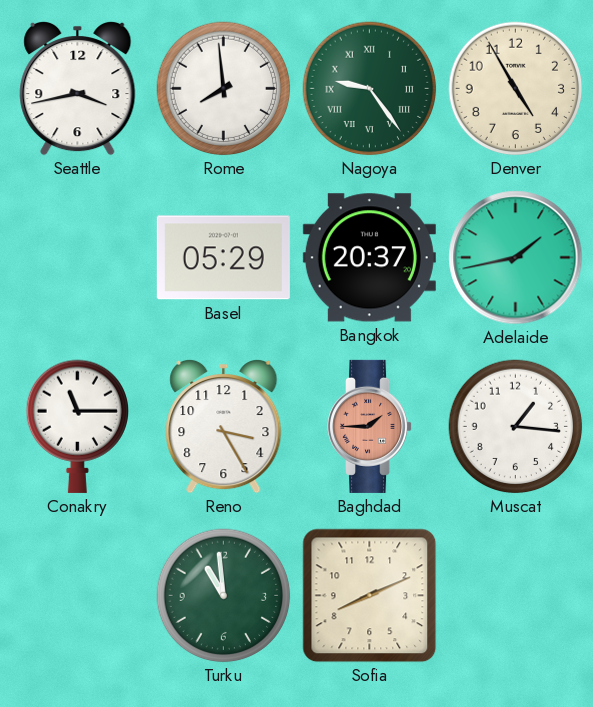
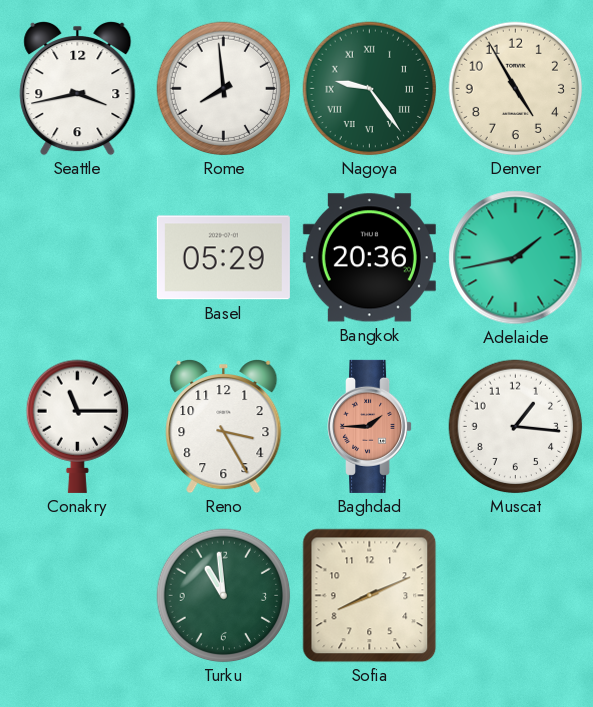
Bangkok: 20:37 -> 20:36
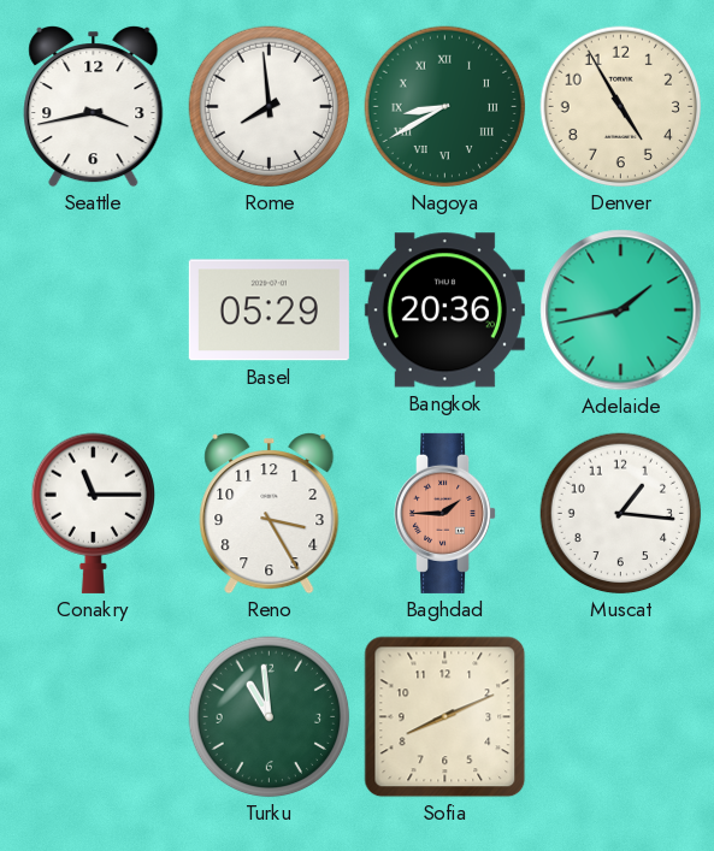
Nagoya: 9:24 -> 8:40
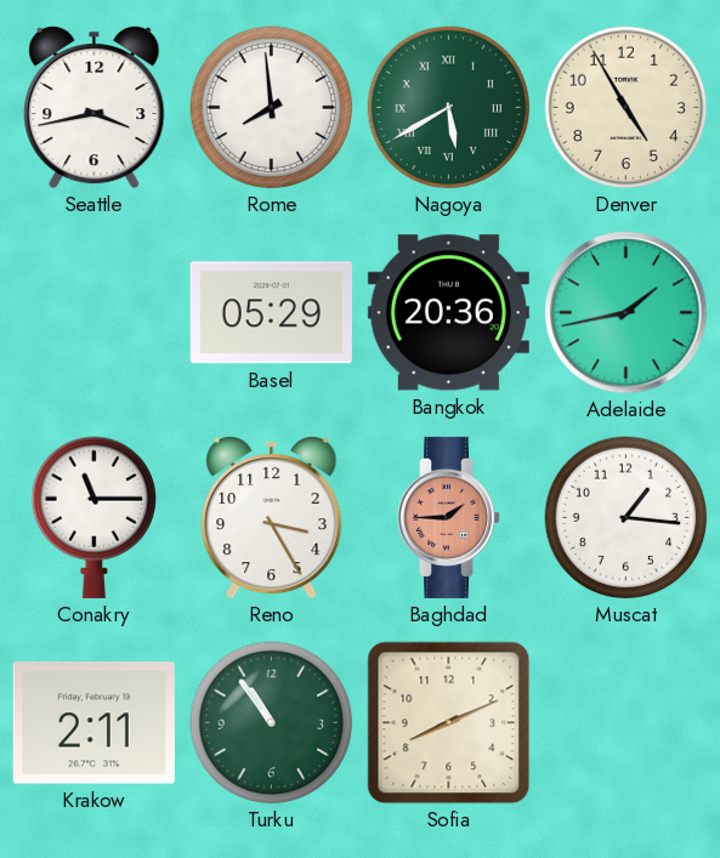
Nagoya: 8:40 -> 5:40
Krakow: none -> 2:11
Turku: 10:59 -> 10:54
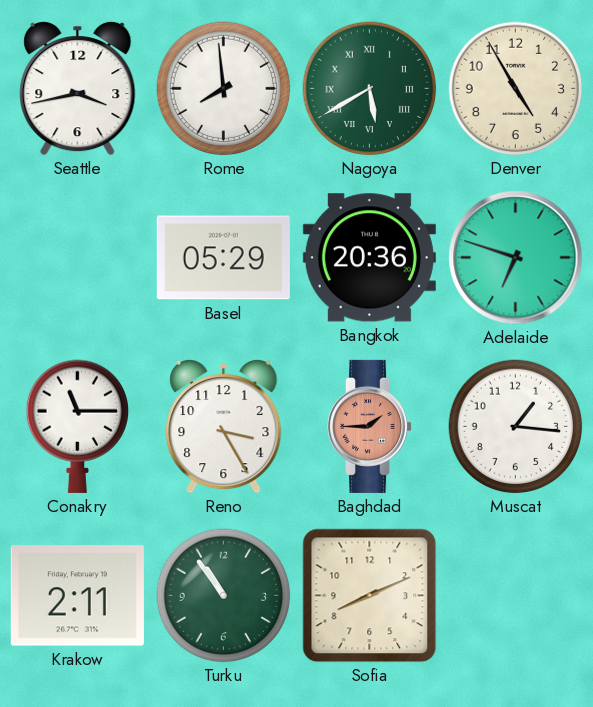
Adelaide: 1:43 -> 6:48
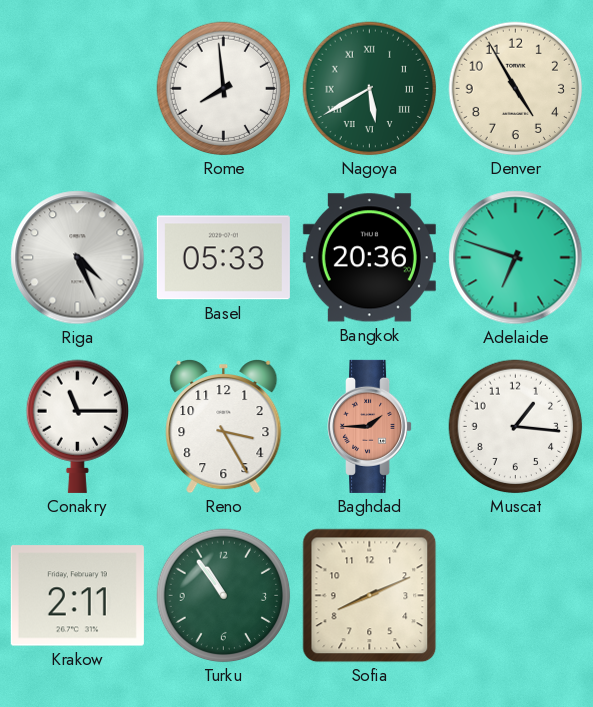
Seattle: 3:43 -> none
Riga: none -> 4:26
Basel: 05:29 -> 05:33
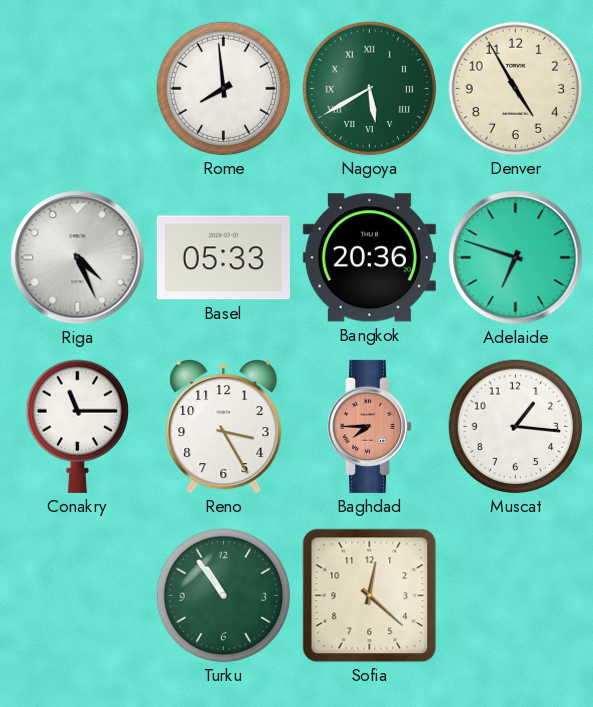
Baghdad: 1:45 -> 7:45
Krakow: 2:11 -> none
Sofia: 8:11 -> 12:22
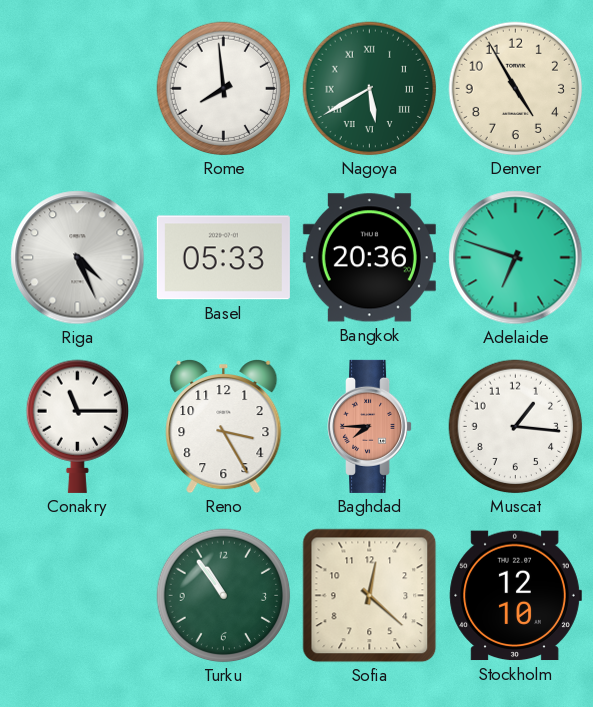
Stockholm: none -> 12:10
